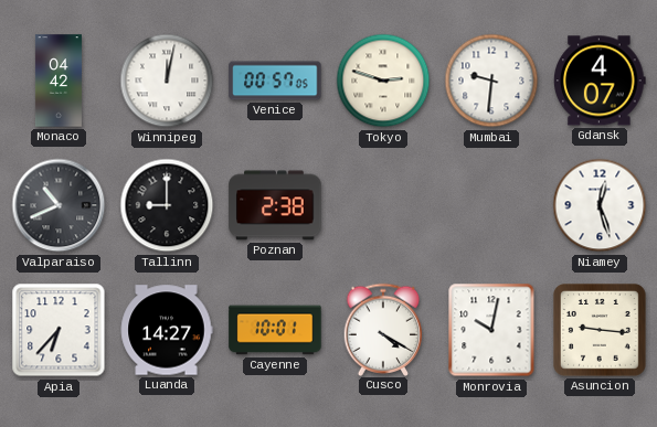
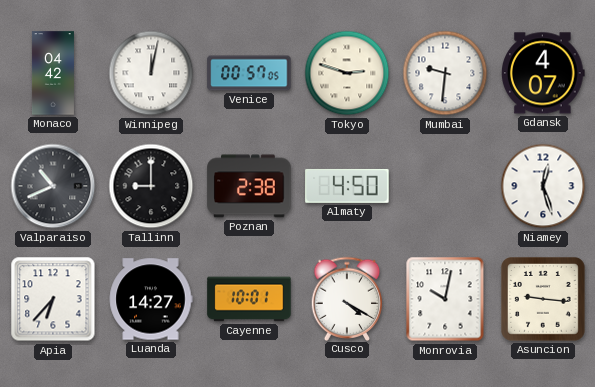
Almaty: none -> 4:50
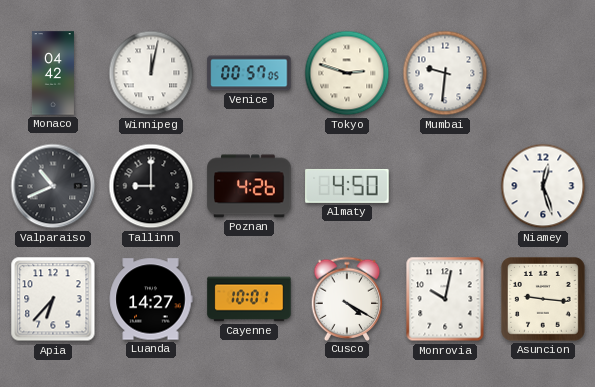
Gdansk: 4:07 -> none
Poznan: 2:38 -> 4:26
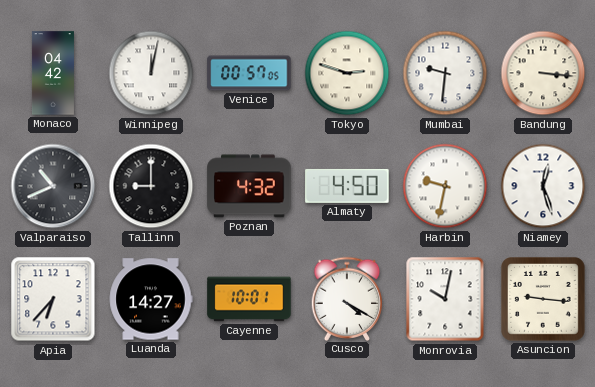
Bandung: none -> 3:16
Poznan: 4:26 -> 4:32
Harbin: none -> 9:32
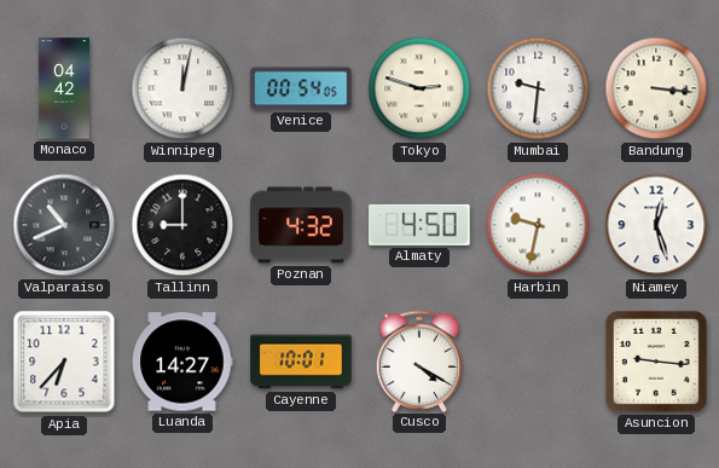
Venice: 00:57 -> 00:54
Monrovia: 10:02 -> none
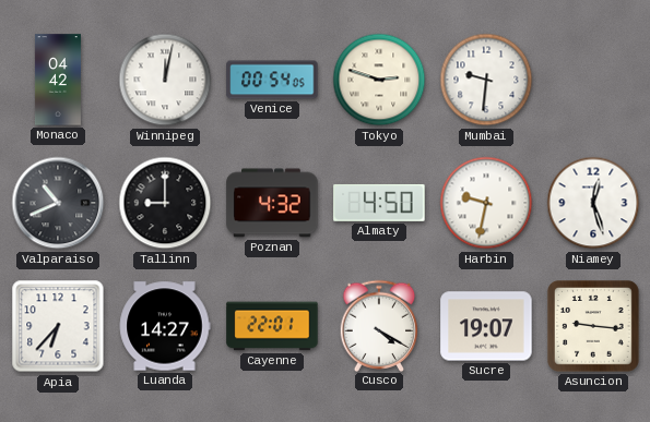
Bandung: 3:16 -> none
Cayenne: 10:01 -> 22:01
Sucre: none -> 19:07
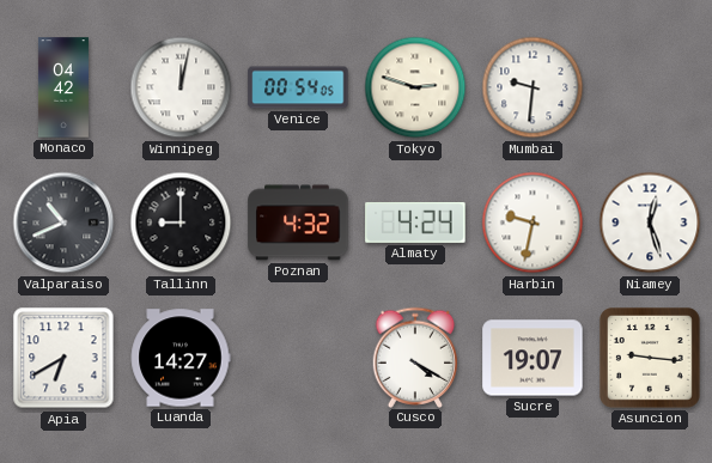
Almaty: 4:50 -> 4:24
Apia: 6:37 -> 6:40
Cayenne: 22:01 -> none
